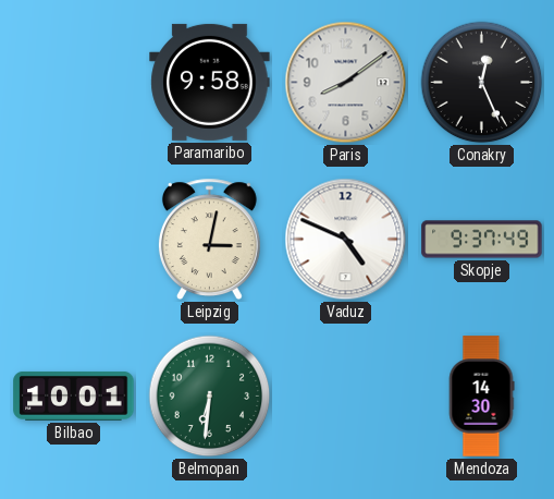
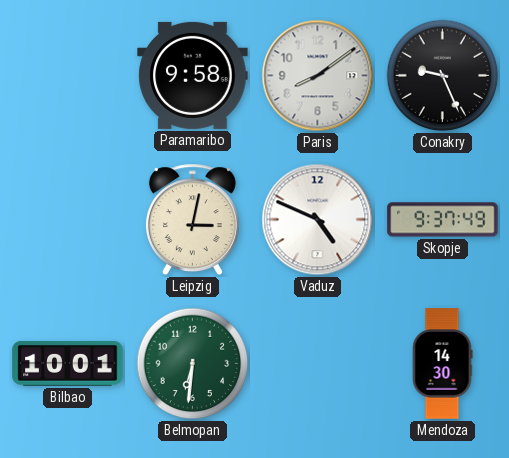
Conakry: 12:26 -> 9:26
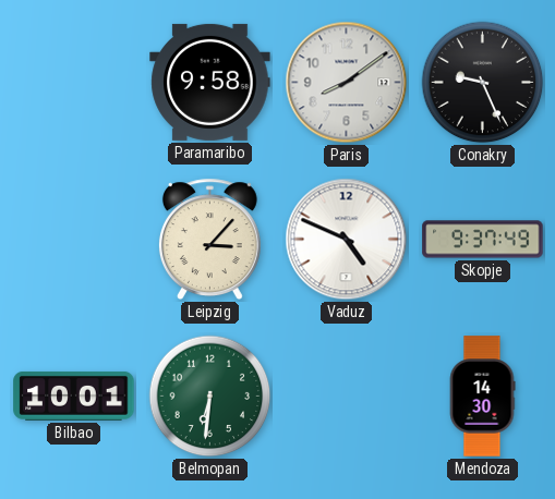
Leipzig: 3:02 -> 3:07
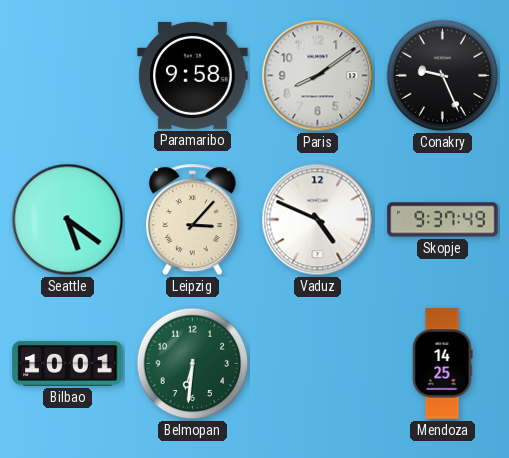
Seattle: none -> 5:21
Mendoza: 14:30 -> 14:25
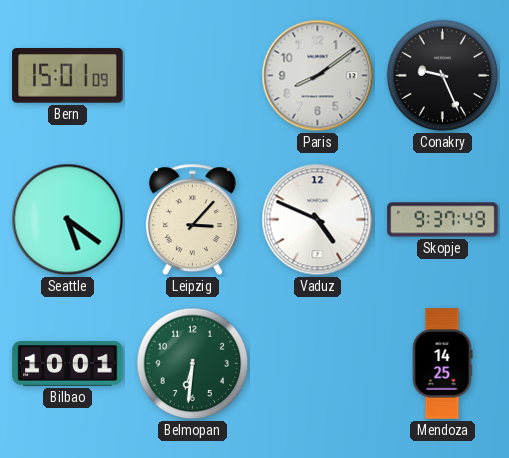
Bern: none -> 15:01
Paramaribo: 9:58 -> none
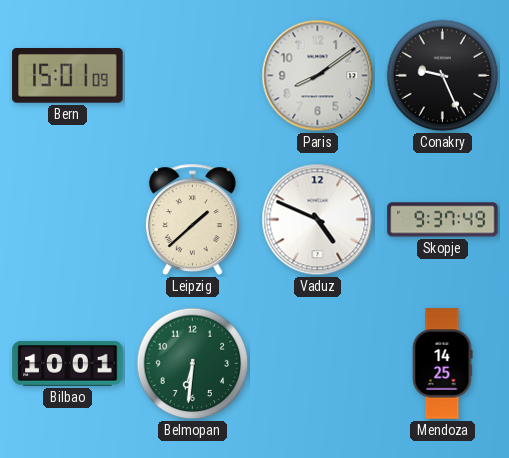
Seattle: 5:21 -> none
Leipzig: 3:07 -> 1:38
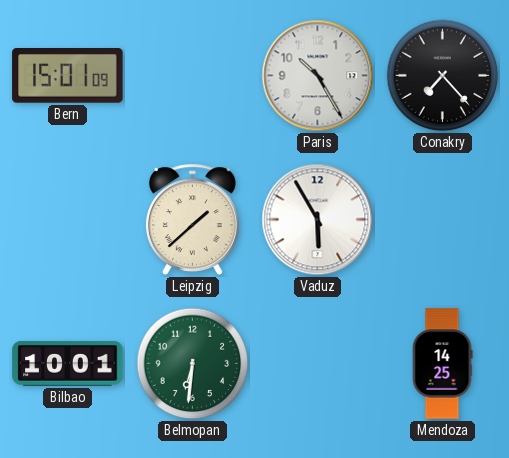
Paris: 8:09 -> 10:25
Conakry: 9:26 -> 7:23
Vaduz: 4:49 -> 5:55
Skopje: 9:37 -> none
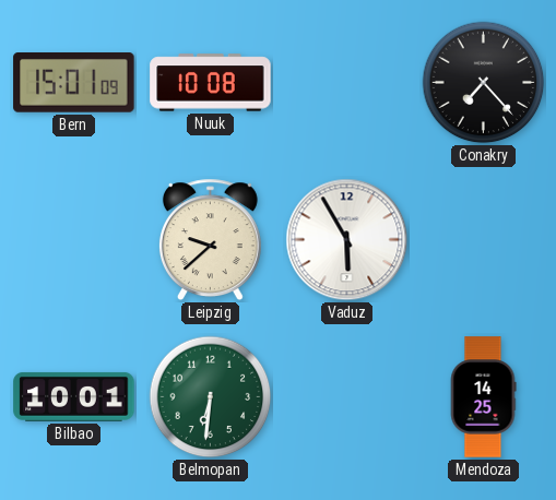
Nuuk: none -> 10:08
Paris: 10:25 -> none
Leipzig: 1:38 -> 9:38
